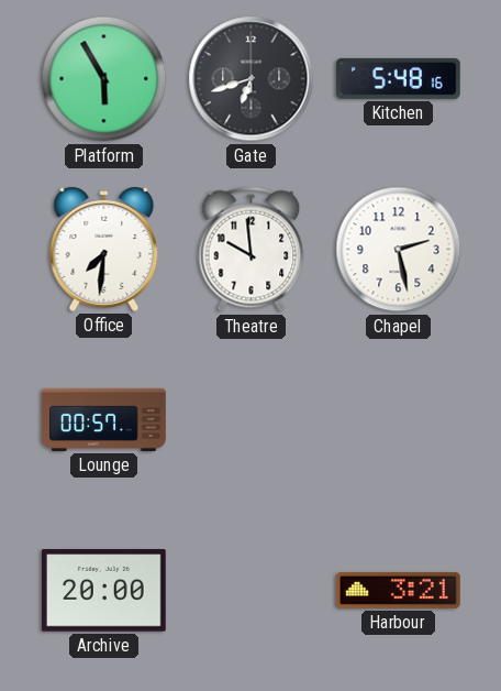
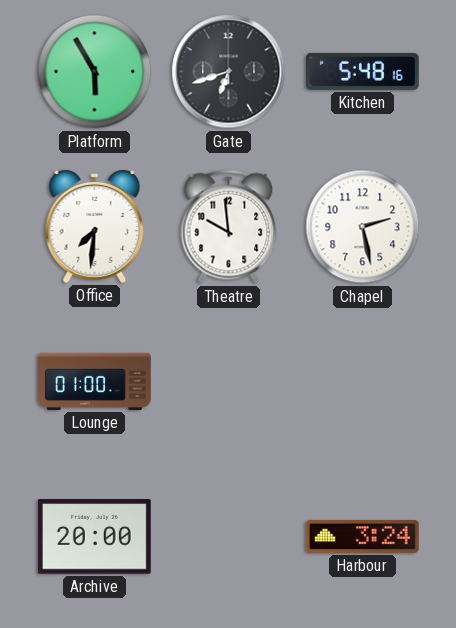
Lounge: 00:57 -> 01:00
Harbour: 3:21 -> 3:24
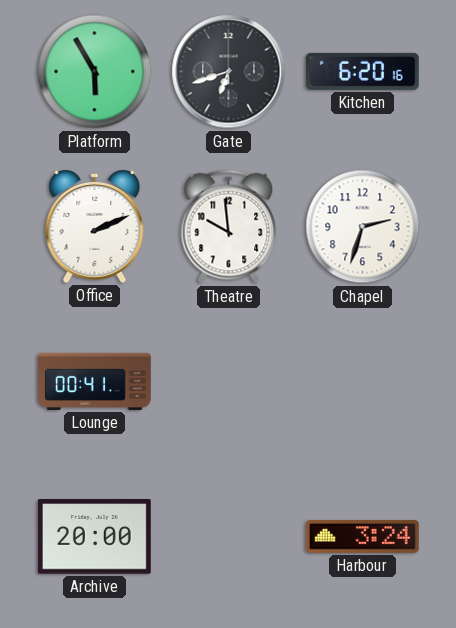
Kitchen: 5:48 -> 6:20
Office: 7:31 -> 2:11
Chapel: 2:28 -> 2:33
Lounge: 01:00 -> 00:41
